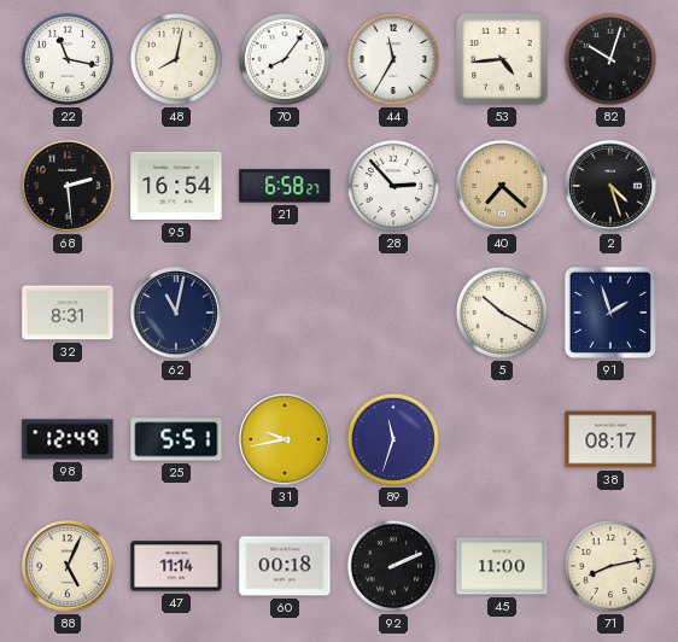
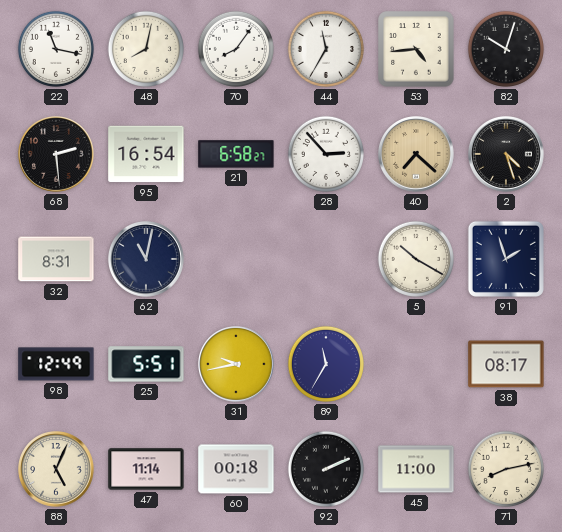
89: 11:33 -> 11:35
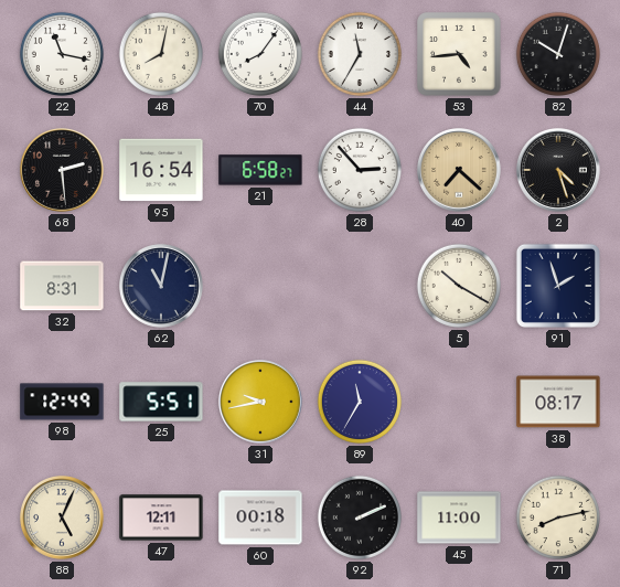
47: 11:14 -> 12:11
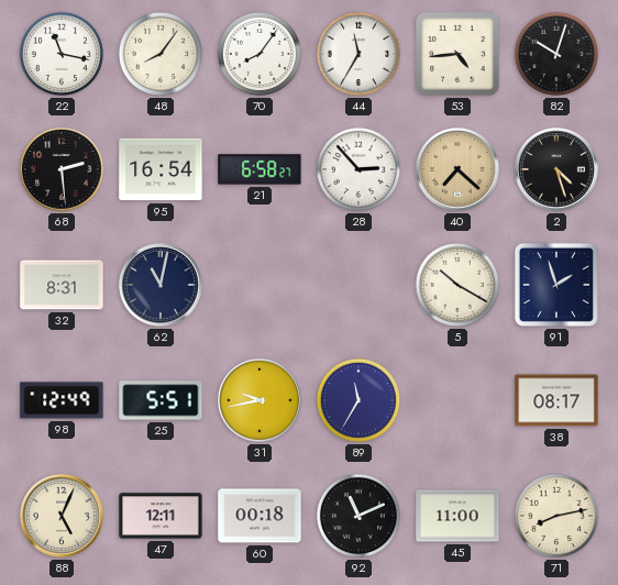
48: 8:02 -> 8:06
92: 2:11 -> 11:11
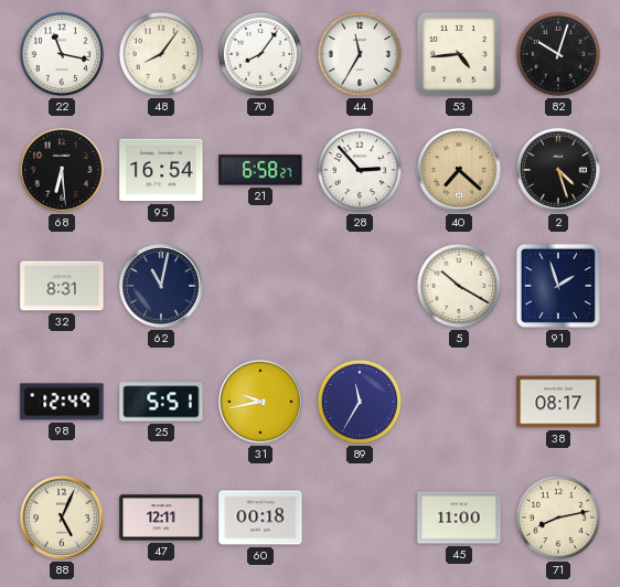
68: 2:29 -> 6:29
92: 11:11 -> none
